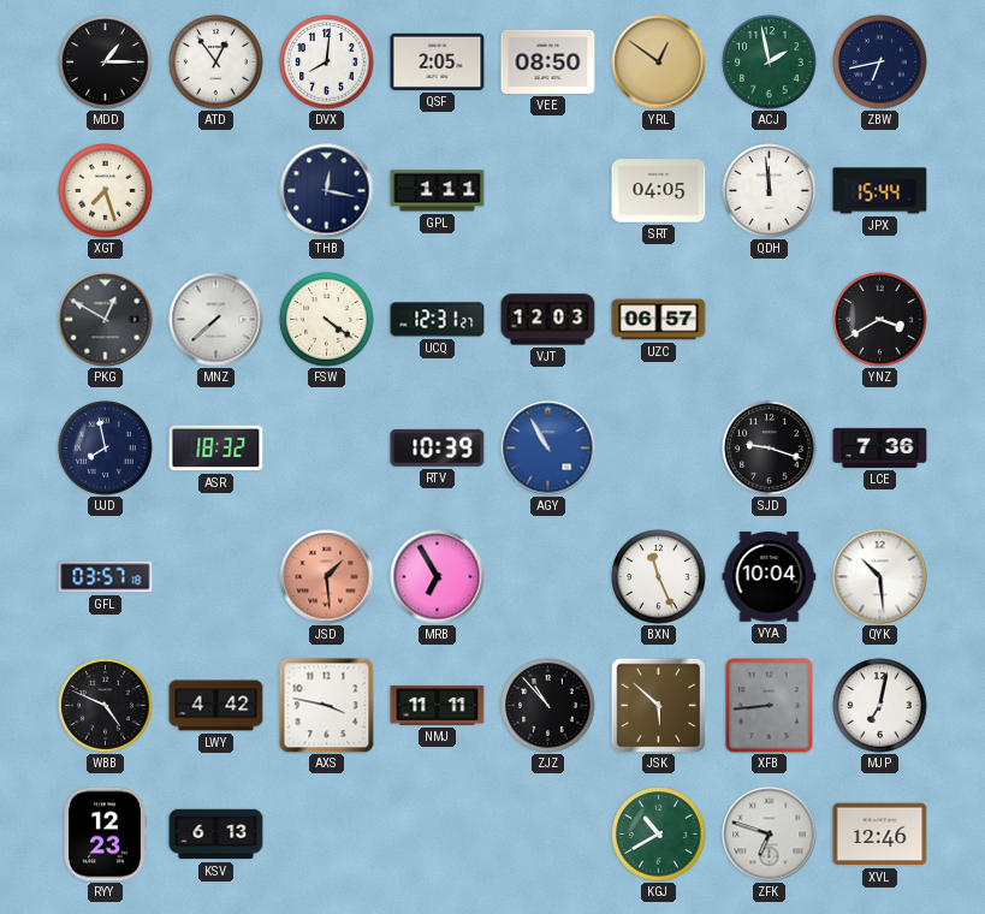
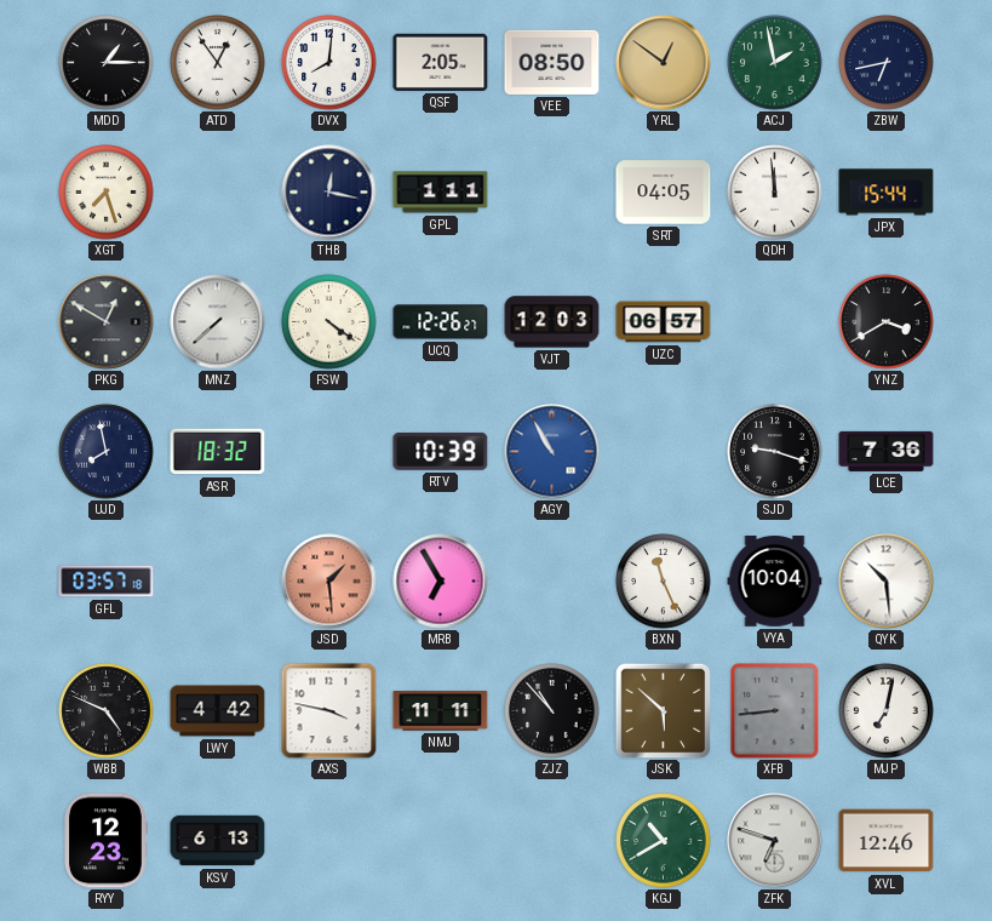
UCQ: 12:31 -> 12:26
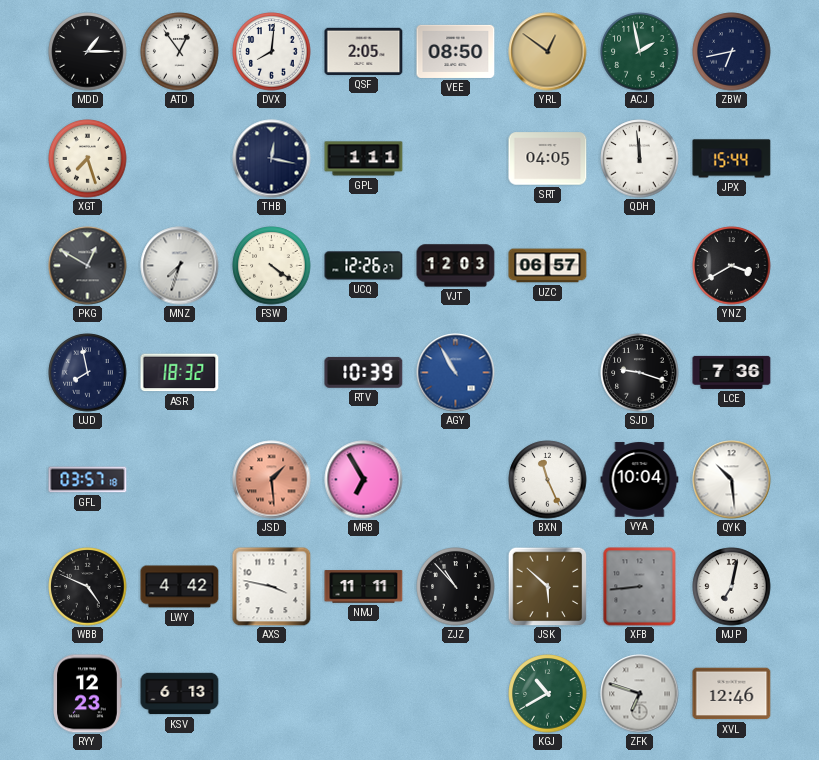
MNZ: 7:38 -> 7:33
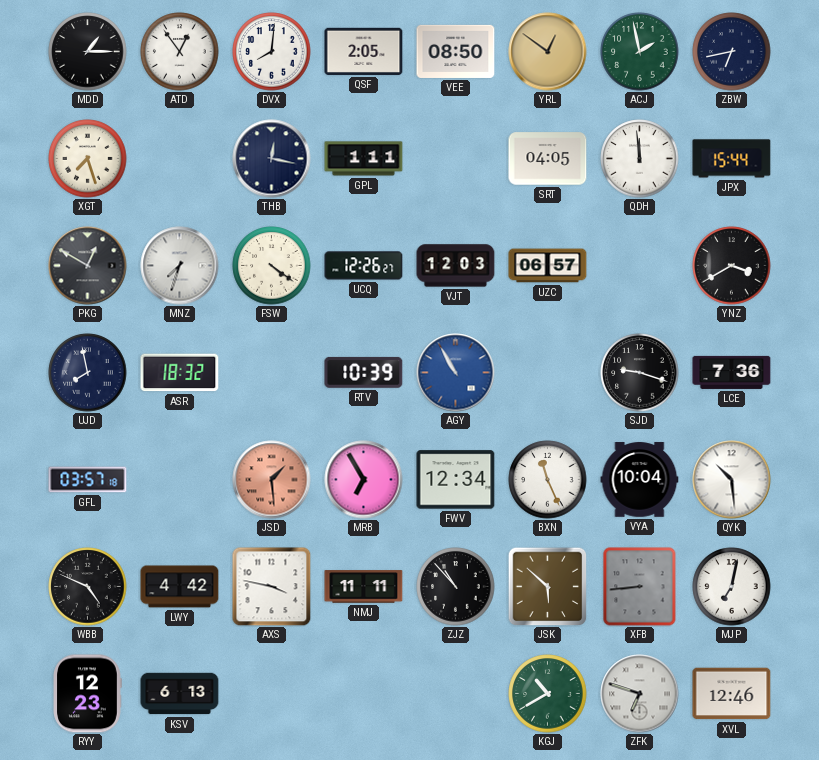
FWV: none -> 12:34
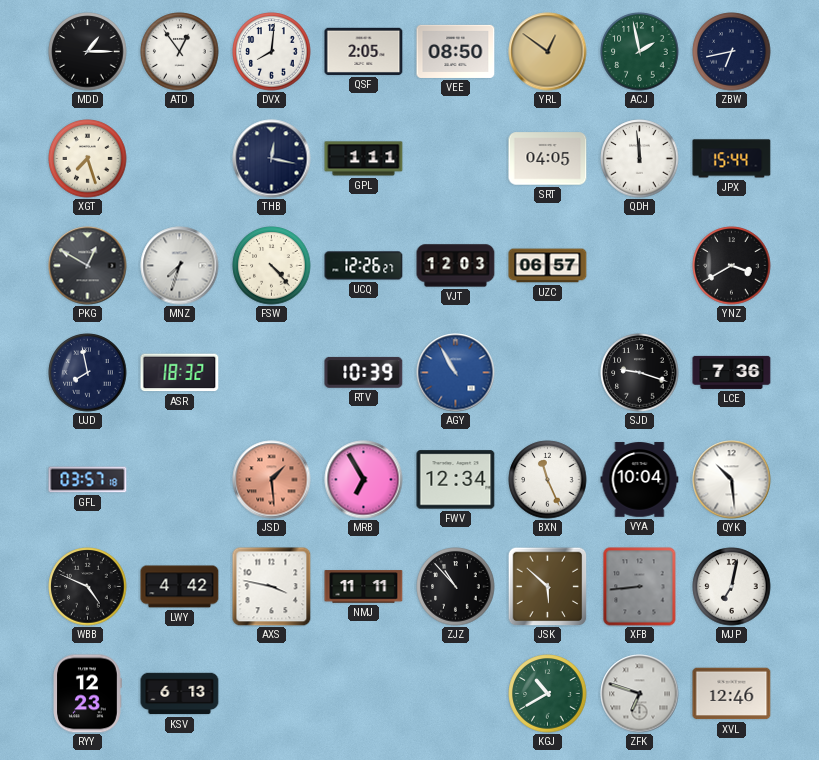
FSW: 4:21 -> 4:23
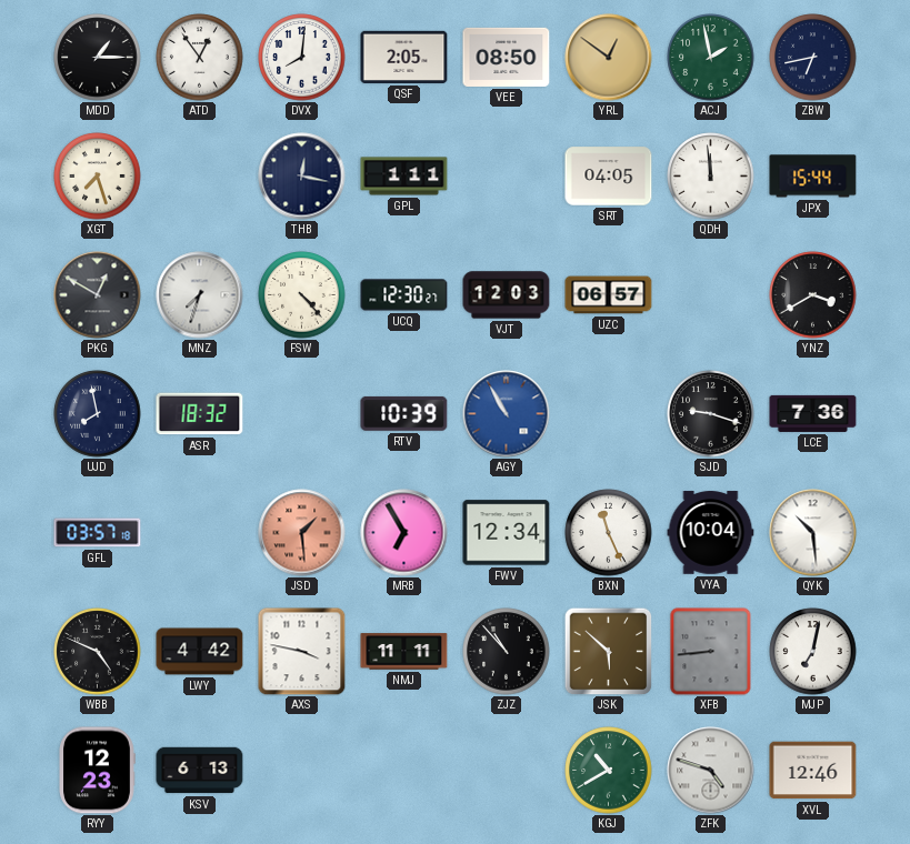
UCQ: 12:26 -> 12:30
ZFK: 6:48 -> 4:48
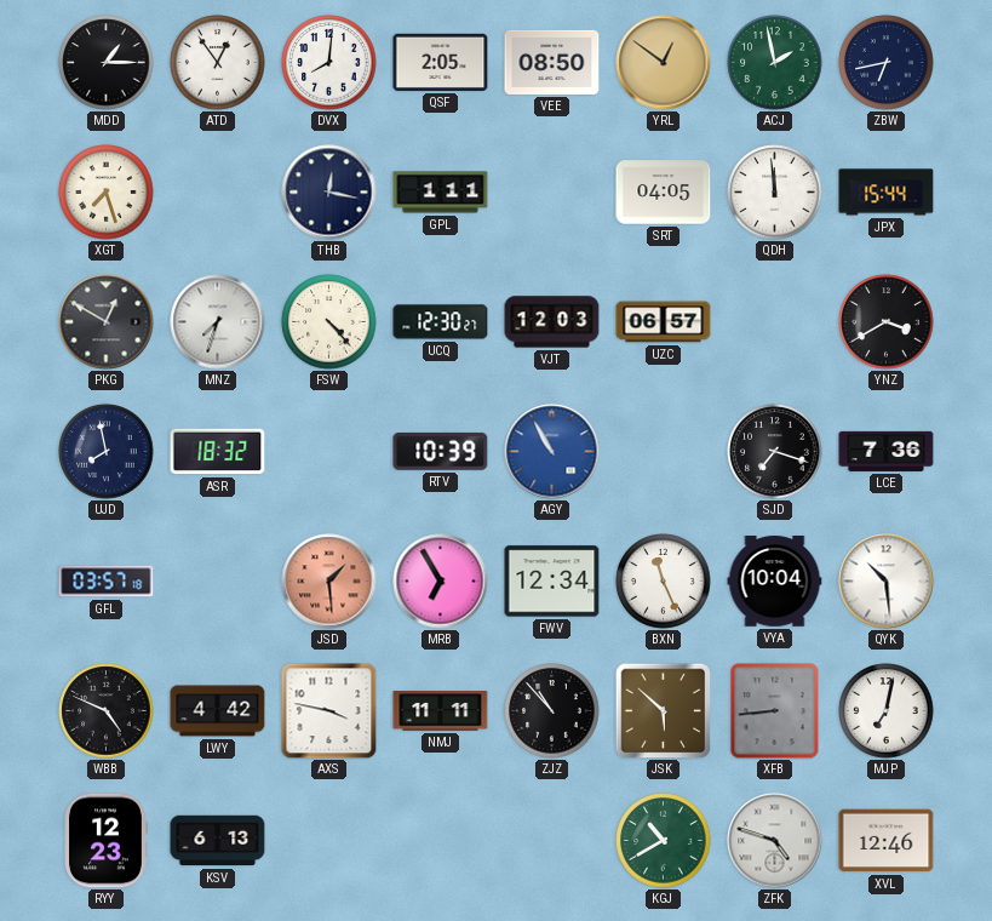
SJD: 9:18 -> 7:18
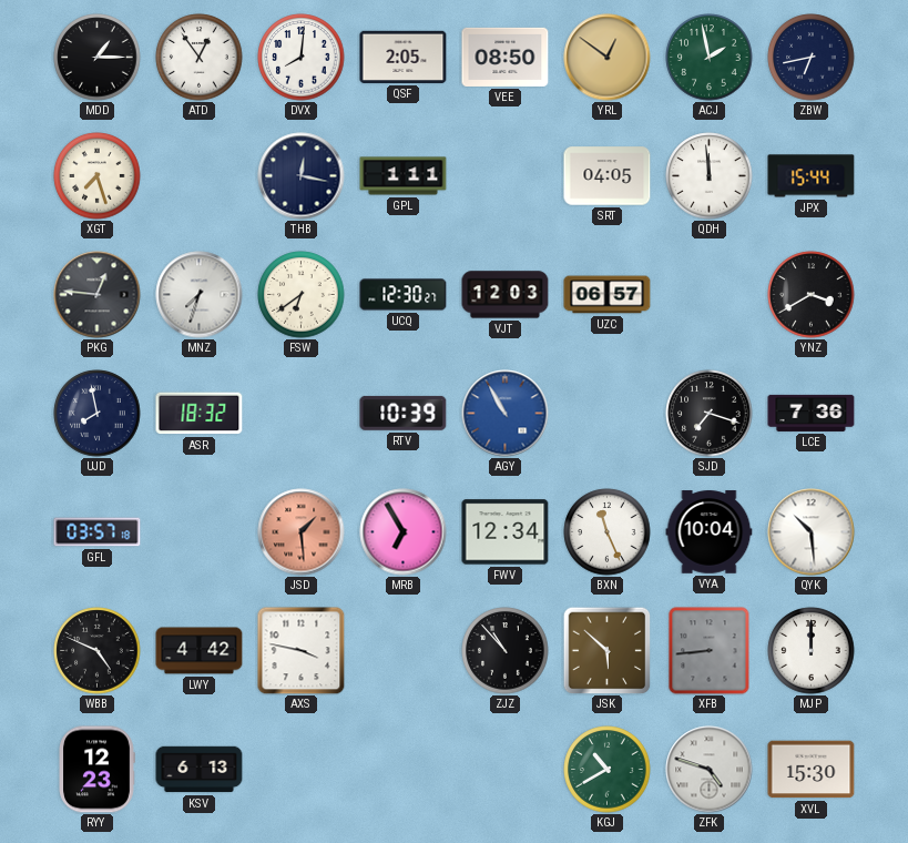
PKG: 12:50 -> 12:46
FSW: 4:23 -> 6:39
NMJ: 11:11 -> none
MJP: 7:02 -> 12:00
XVL: 12:46 -> 15:30
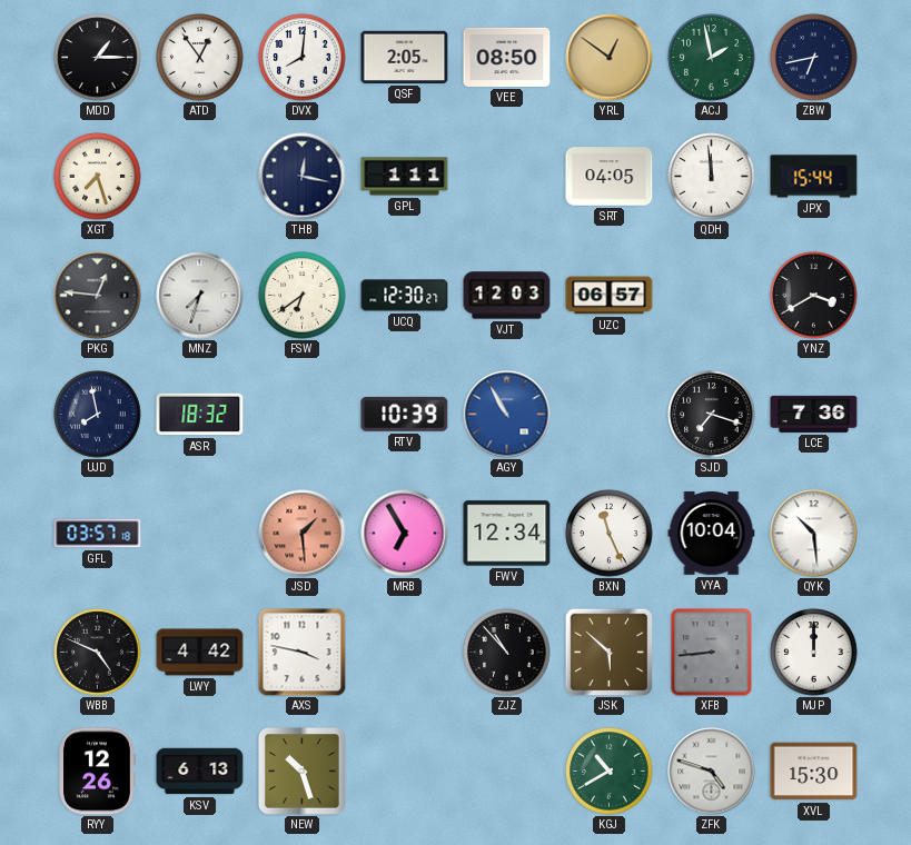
RYY: 12:23 -> 12:26
NEW: none -> 10:27
